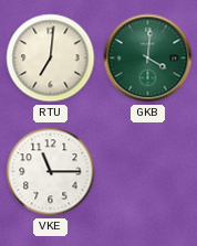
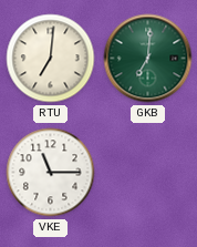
GKB: 4:01 -> 7:01
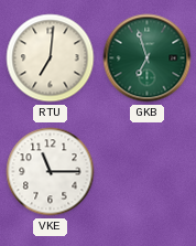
GKB: 7:01 -> 6:57
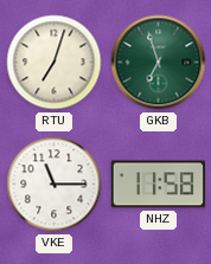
RTU: 7:01 -> 7:03
NHZ: none -> 11:58
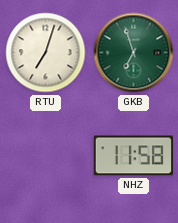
VKE: 11:15 -> none
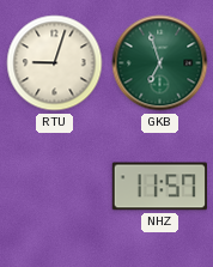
RTU: 7:03 -> 9:03
NHZ: 11:58 -> 11:57
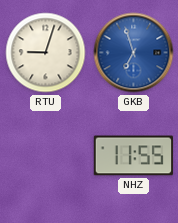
GKB dial: green -> blue
NHZ: 11:57 -> 11:55
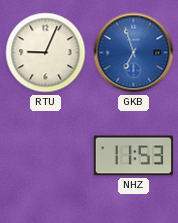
RTU: 9:03 -> 9:04
NHZ: 11:55 -> 11:53
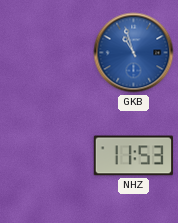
RTU: 9:04 -> none
GKB: 6:57 -> 10:57
